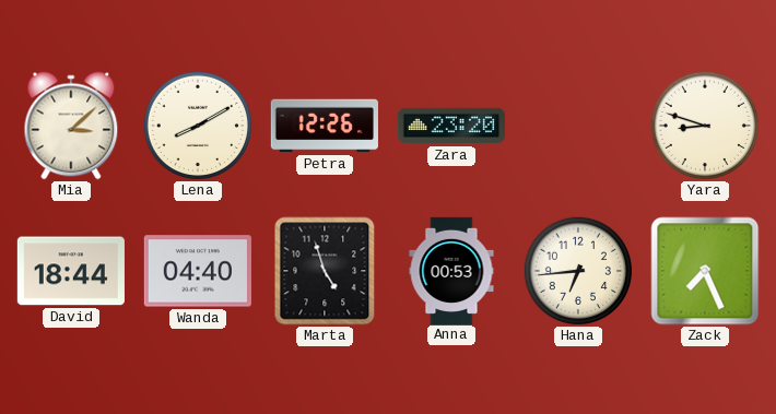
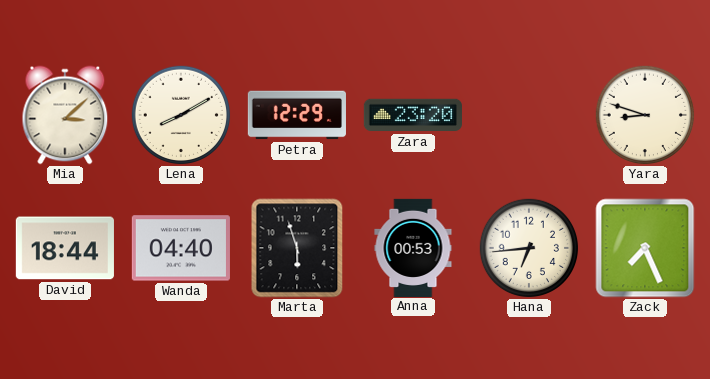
Petra: 12:26 -> 12:29
Marta: 4:57 -> 5:57
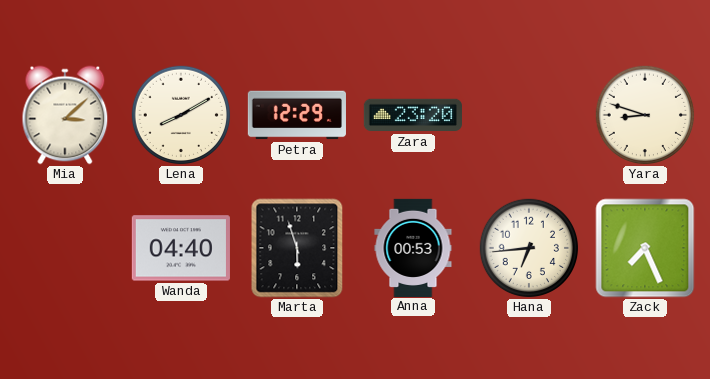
David: 18:44 -> none
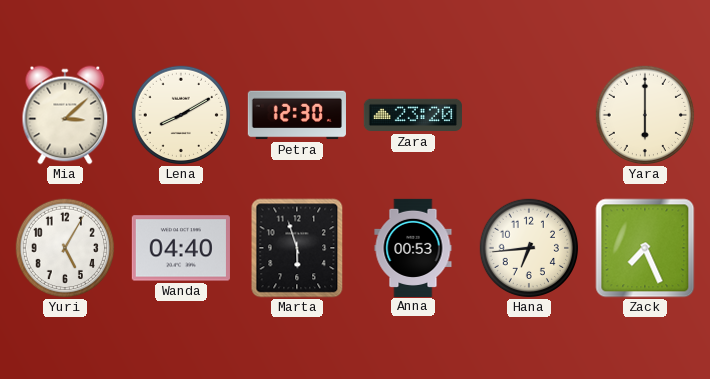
Petra: 12:29 -> 12:30
Yara: 8:48 -> 6:00
Yuri: none -> 5:05
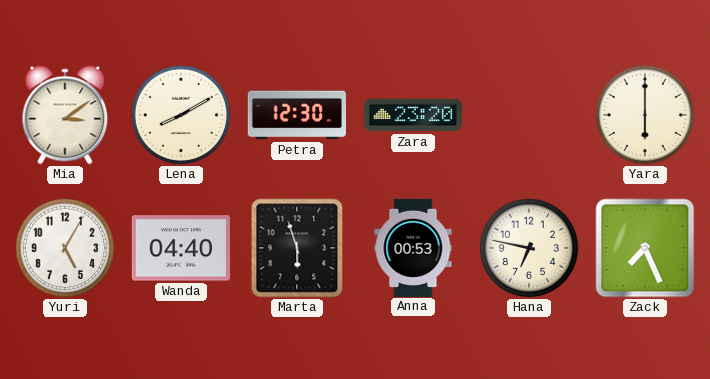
Mia: 3:08 -> 3:09
Hana: 6:44 -> 6:47
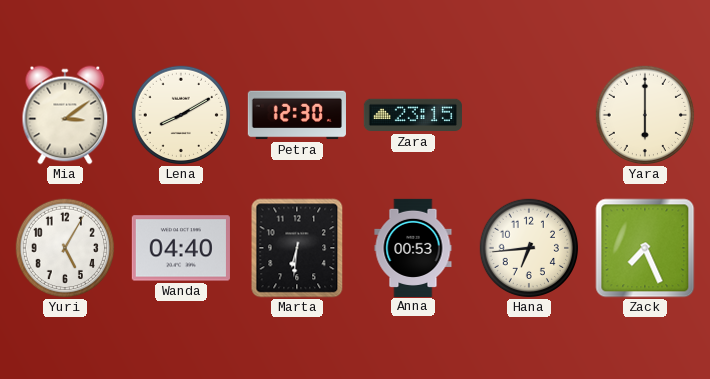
Zara: 23:20 -> 23:15
Marta: 5:57 -> 6:31
Hana: 6:47 -> 6:44
